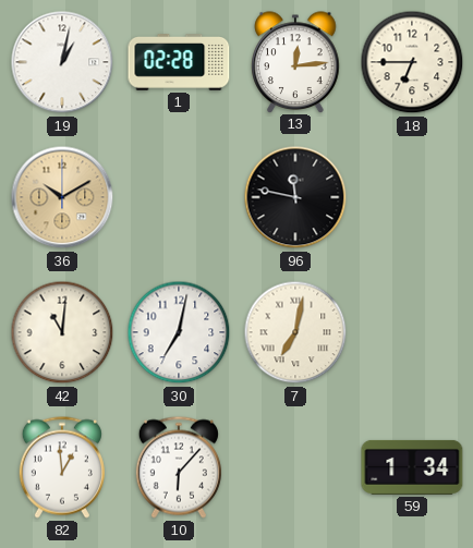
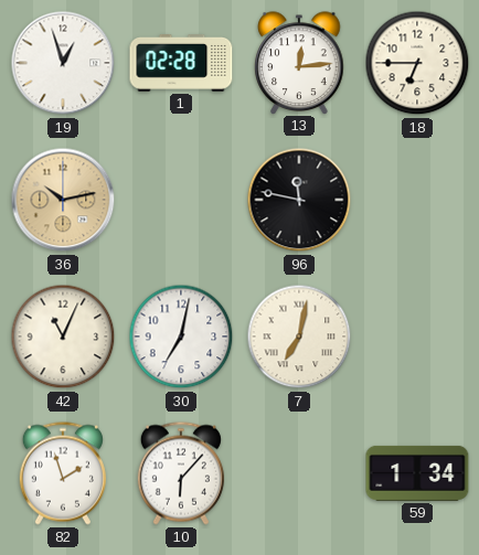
19: 1:02 -> 12:57
36: 10:10 -> 10:13
42: 11:01 -> 11:04
82: 12:59 -> 1:57
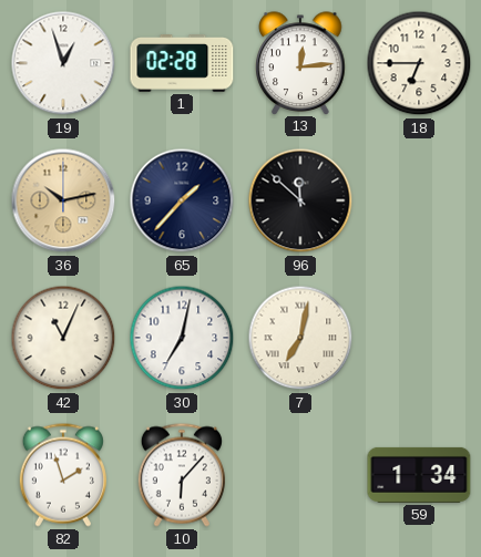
65: none -> 1:37
96: 11:47 -> 11:52
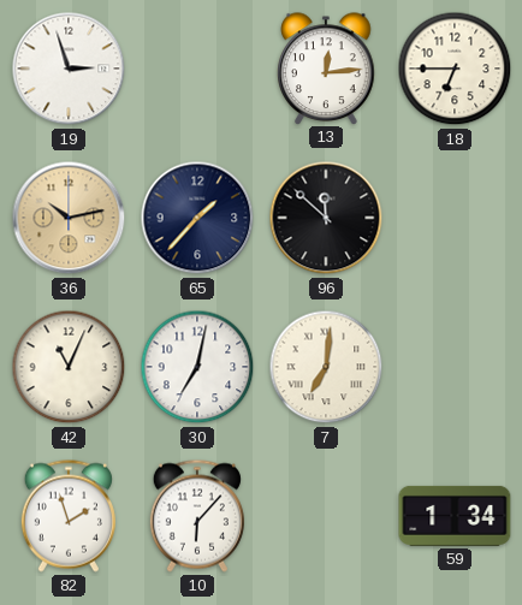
19: 12:57 -> 2:57
1: 02:28 -> none
7: 7:02 -> 7:01
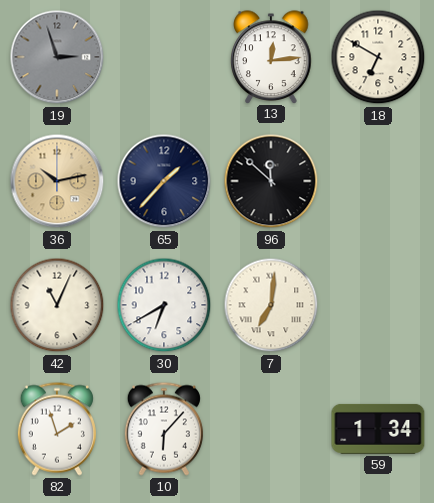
19 dial: white -> grey
18: 6:45 -> 6:50
30: 7:02 -> 6:40
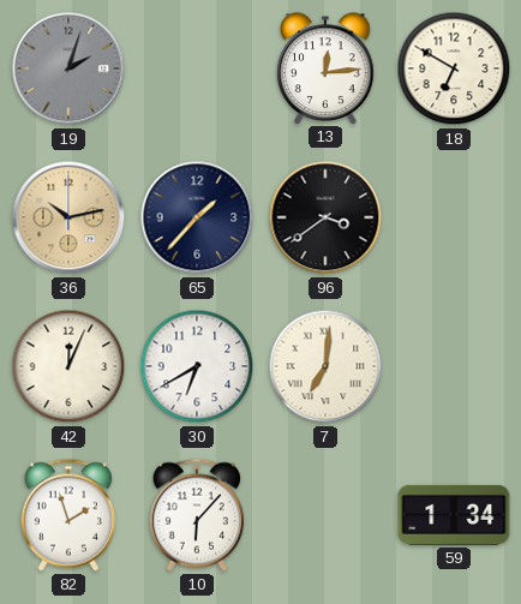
19: 2:57 -> 2:03
96: 11:52 -> 3:39
42: 11:04 -> 12:04
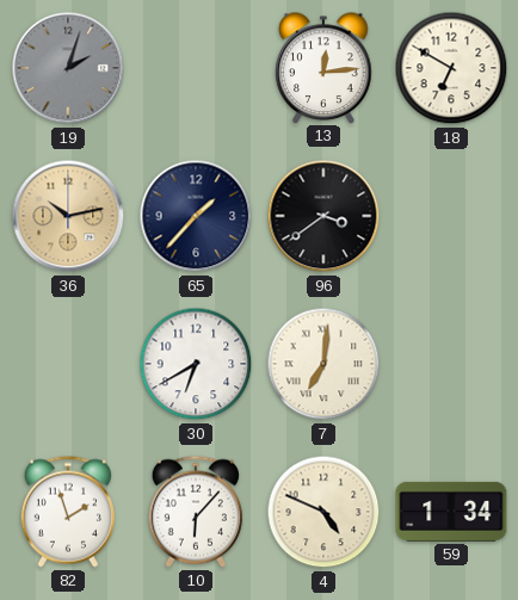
42: 12:04 -> none
4: none -> 4:49
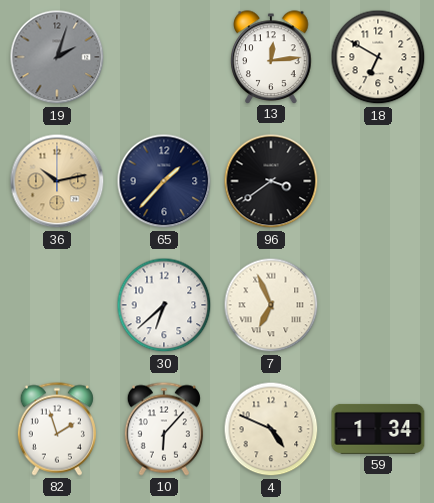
30: 6:40 -> 6:38
7: 7:01 -> 6:56
